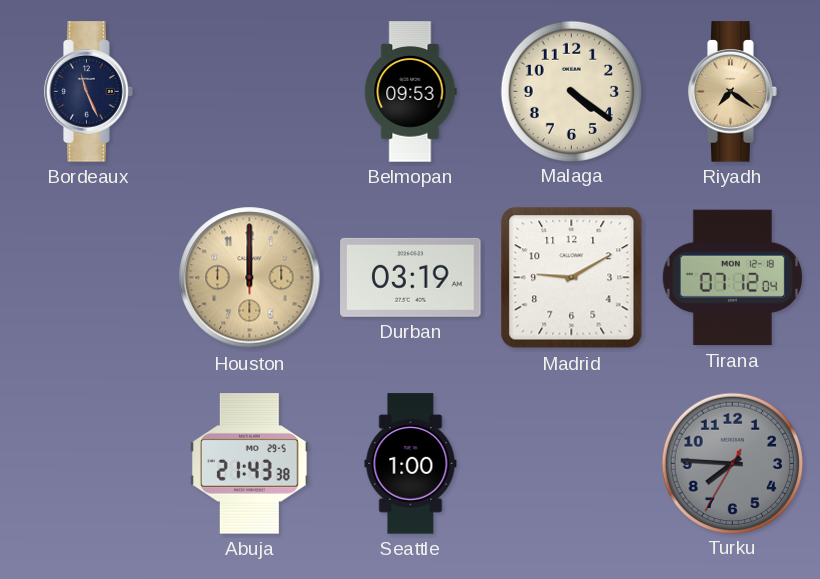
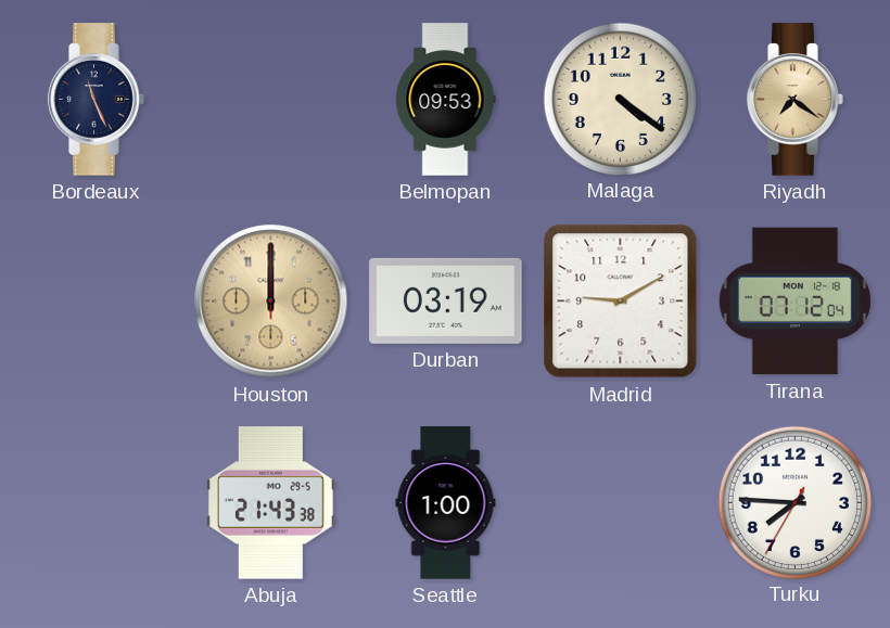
Turku dial: grey -> white
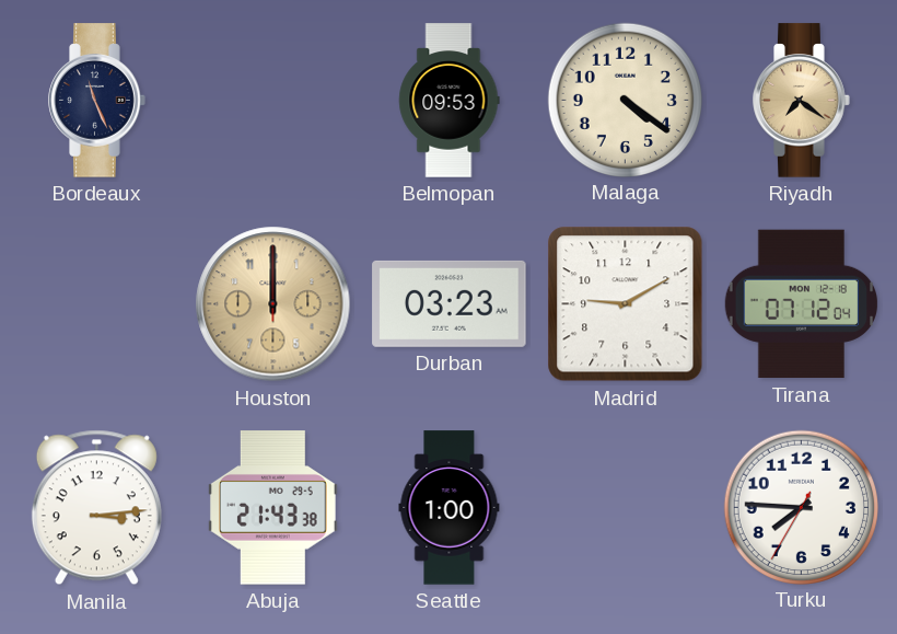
Durban: 03:19 -> 03:23
Manila: none -> 3:14
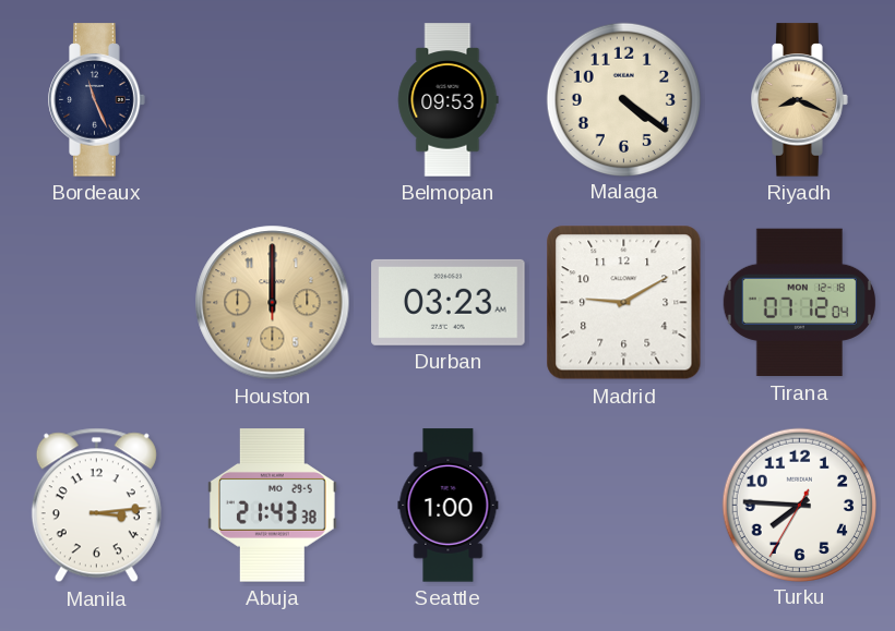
Riyadh: 7:21 -> 8:19
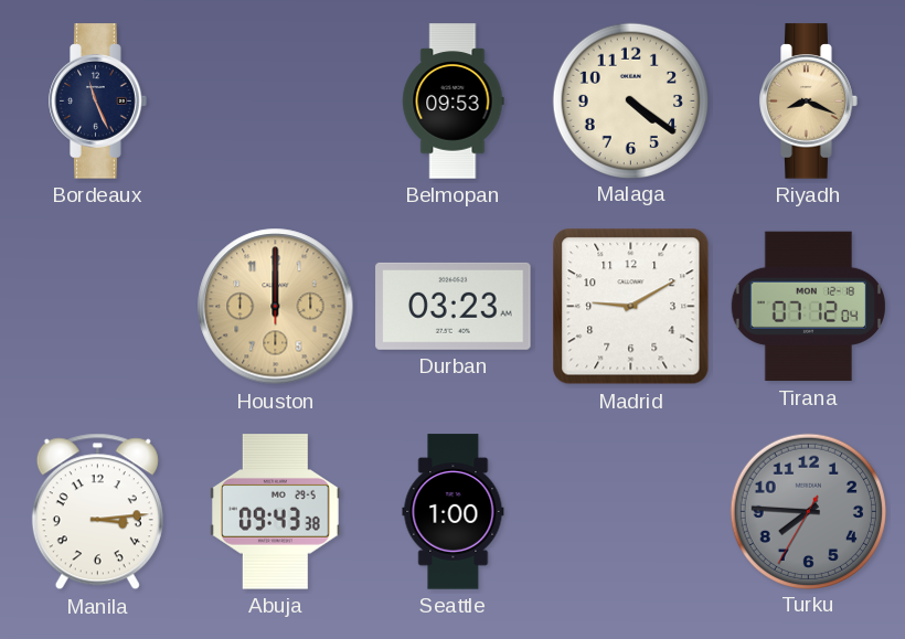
Abuja: 21:43 -> 09:43
Turku dial: white -> grey
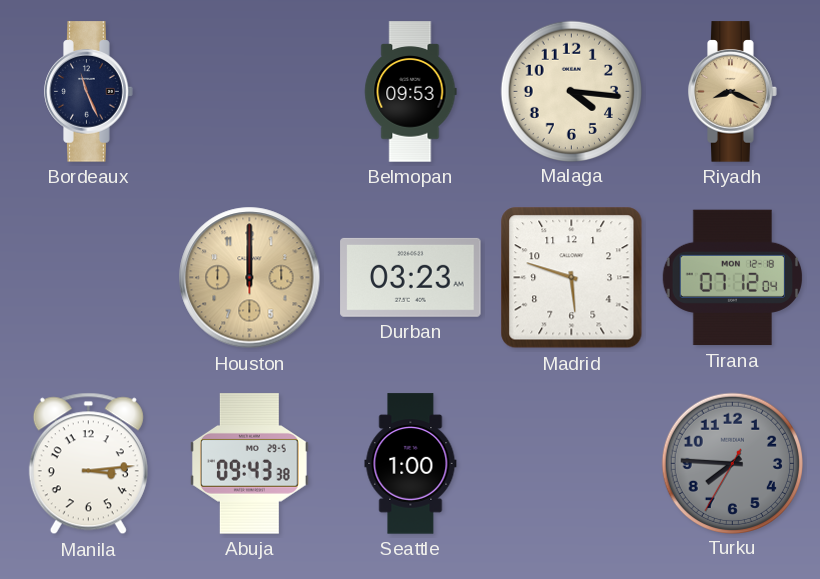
Malaga: 4:21 -> 4:16
Madrid: 9:10 -> 5:48
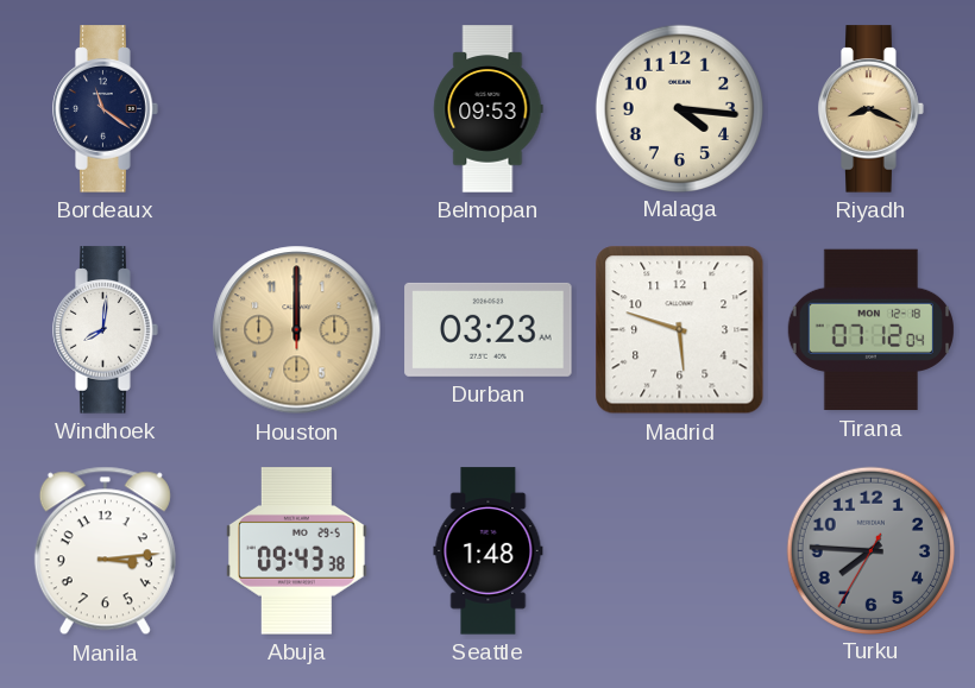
Bordeaux: 11:26 -> 11:21
Windhoek: none -> 8:01
Seattle: 1:00 -> 1:48
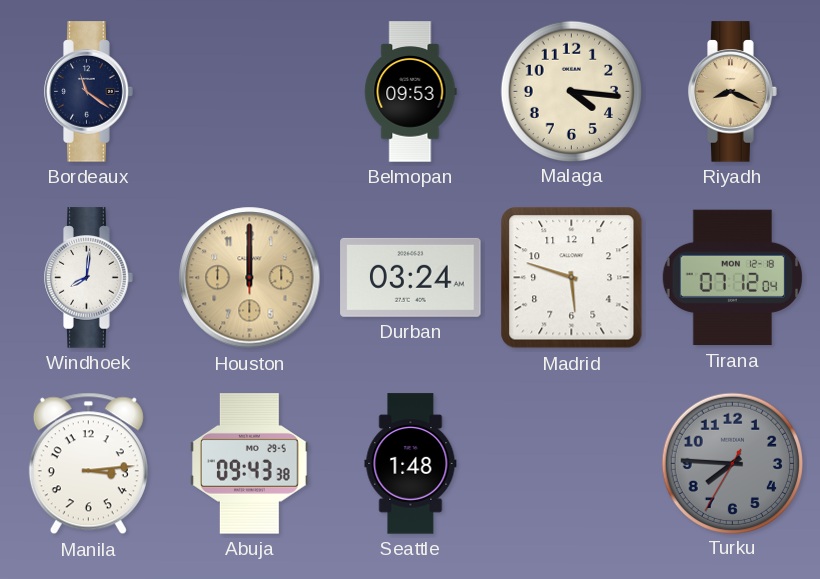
Durban: 03:23 -> 03:24
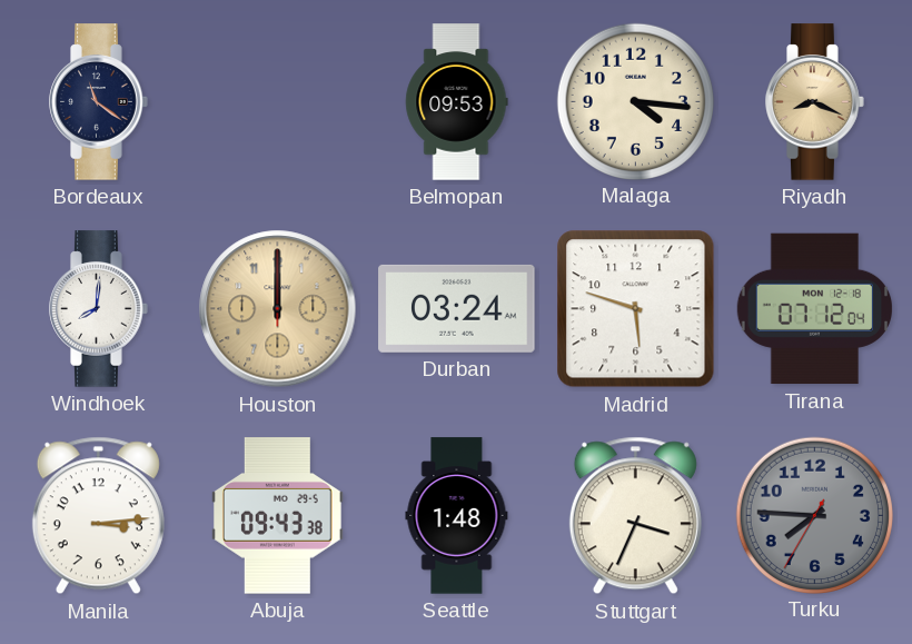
Stuttgart: none -> 3:34
